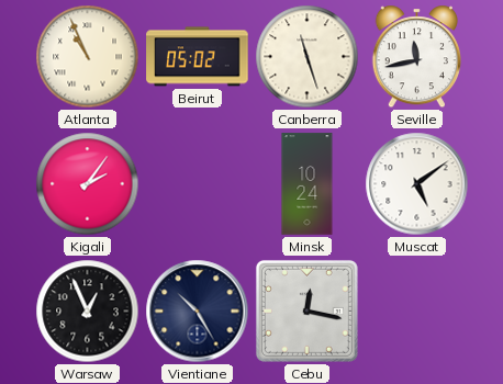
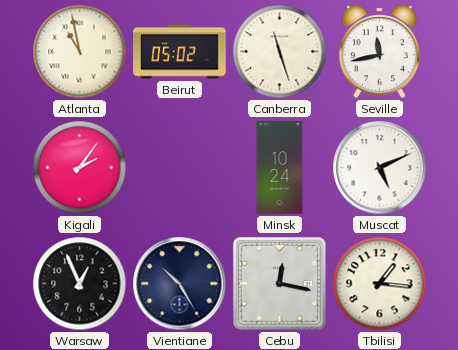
Atlanta: 10:56 -> 10:58
Muscat: 5:09 -> 5:11
Tbilisi: none -> 1:16
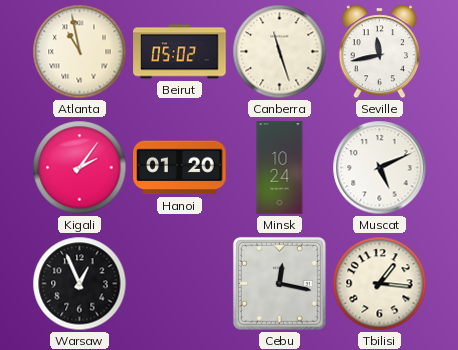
Hanoi: none -> 01:20
Vientiane: 10:25 -> none
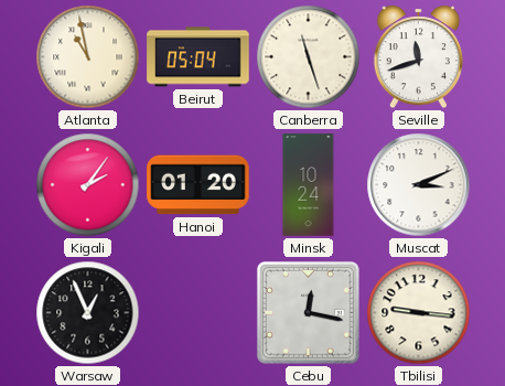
Beirut: 05:02 -> 05:04
Seville: 11:43 -> 11:42
Muscat: 5:11 -> 3:11
Tbilisi: 1:16 -> 9:16
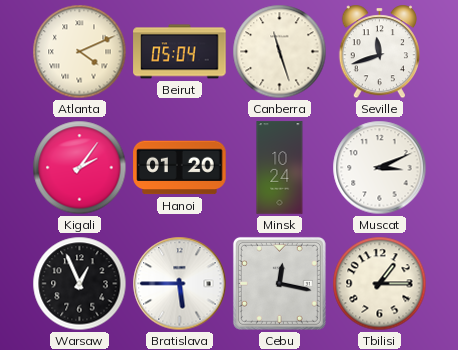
Atlanta: 10:58 -> 4:11
Bratislava: none -> 5:45
Tbilisi: 9:16 -> 1:15
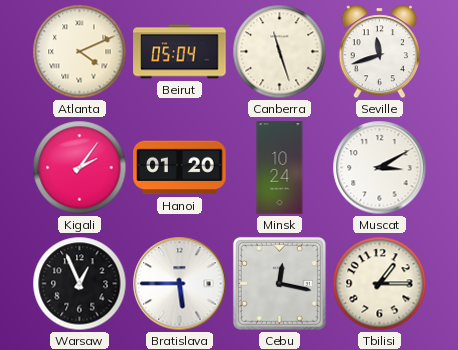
Muscat: 3:11 -> 3:10
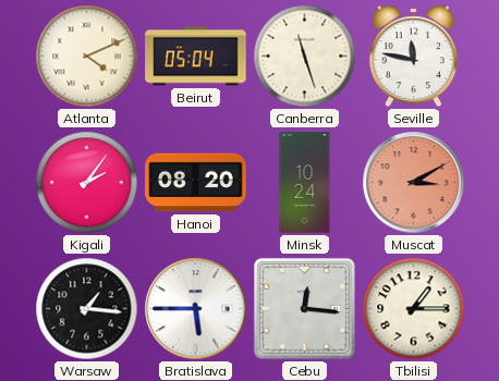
Seville: 11:42 -> 11:47
Hanoi: 01:20 -> 08:20
Muscat dial: white -> salmon
Warsaw: 12:56 -> 1:16
Cebu: 12:17 -> 12:16
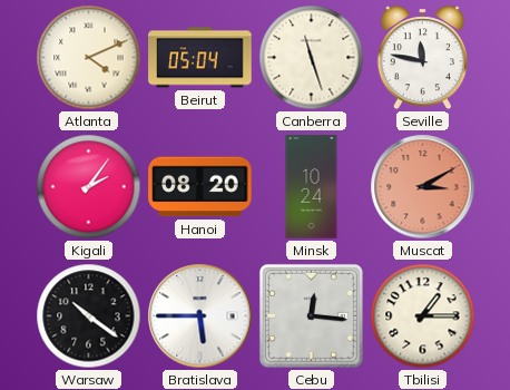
Warsaw: 1:16 -> 10:21
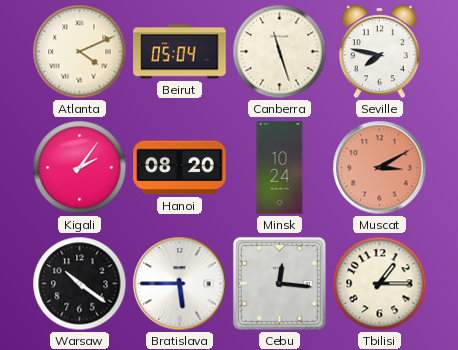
Seville: 11:47 -> 7:47
